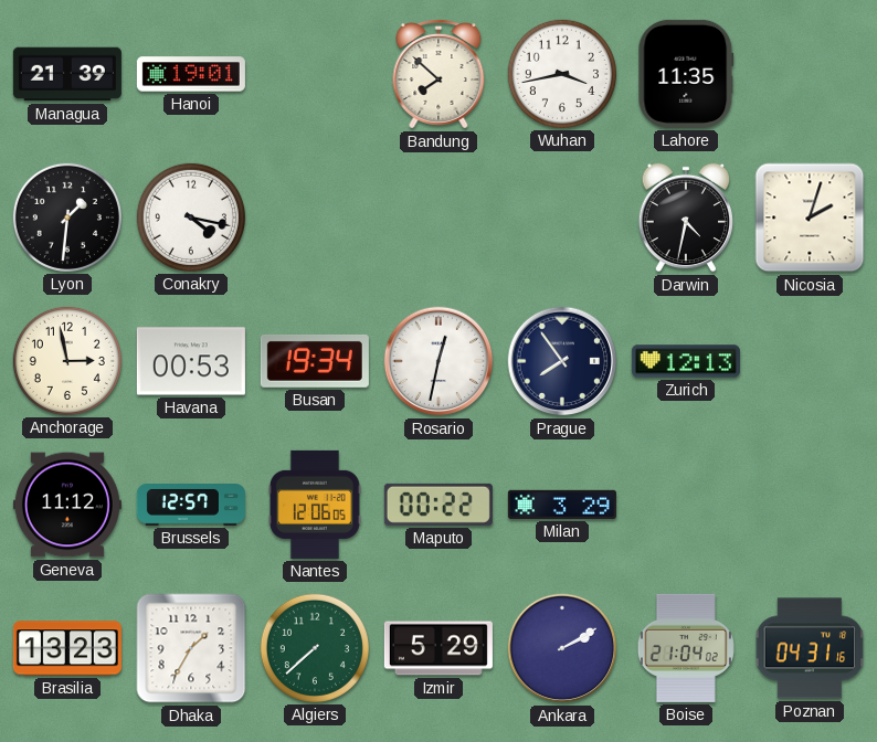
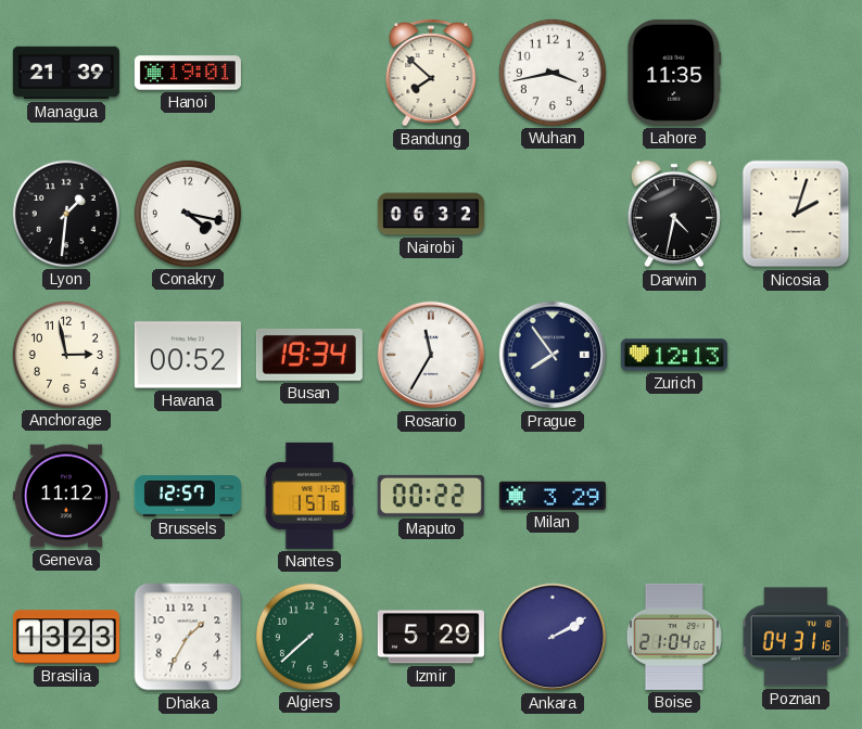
Nairobi: none -> 06:32
Havana: 00:53 -> 00:52
Rosario: 12:32 -> 11:35
Nantes: 12:06 -> 1:57
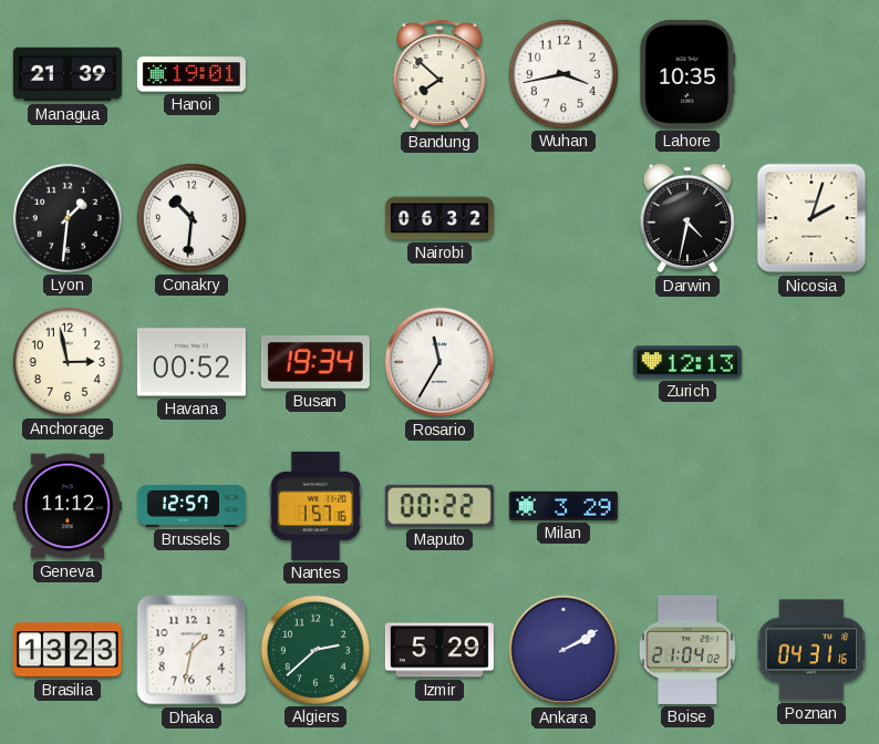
Lahore: 11:35 -> 10:35
Conakry: 4:17 -> 10:31
Prague: 7:54 -> none
Dhaka: 1:35 -> 1:32
Algiers: 7:38 -> 2:38
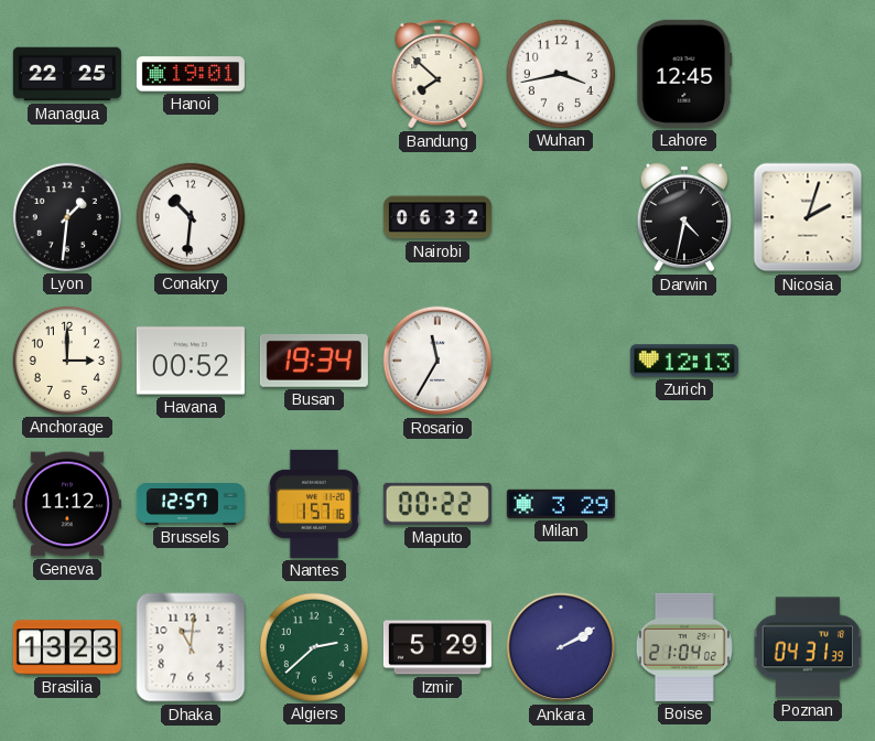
Managua: 21:39 -> 22:25
Lahore: 10:35 -> 12:45
Anchorage: 2:58 -> 3:00
Dhaka: 1:32 -> 11:01
Poznan: 04:31:16 -> 04:31:39
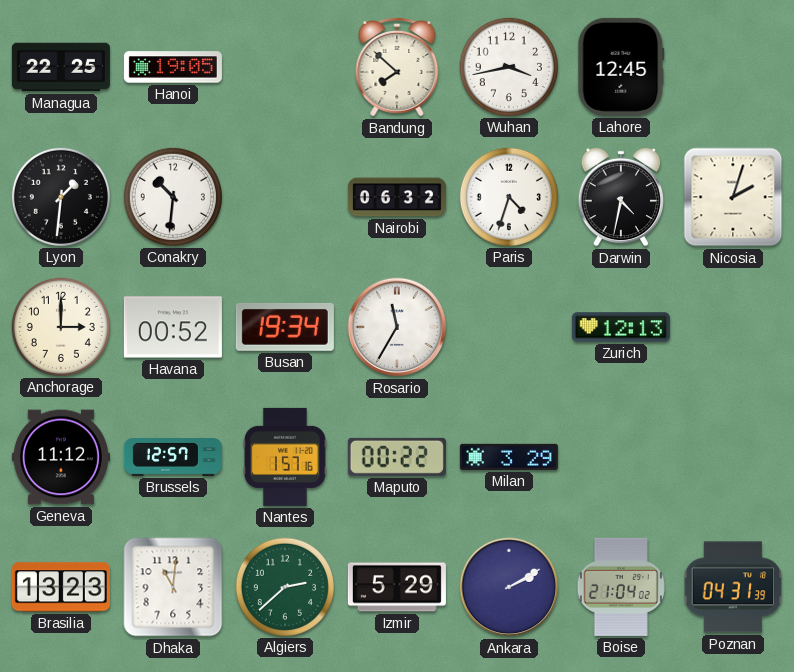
Hanoi: 19:01 -> 19:05
Paris: none -> 4:33
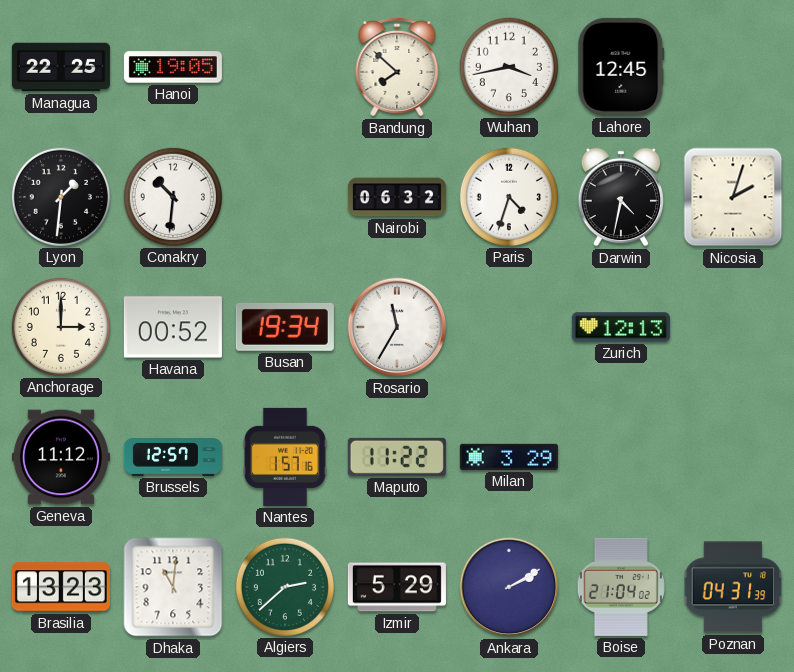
Maputo: 00:22 -> 11:22
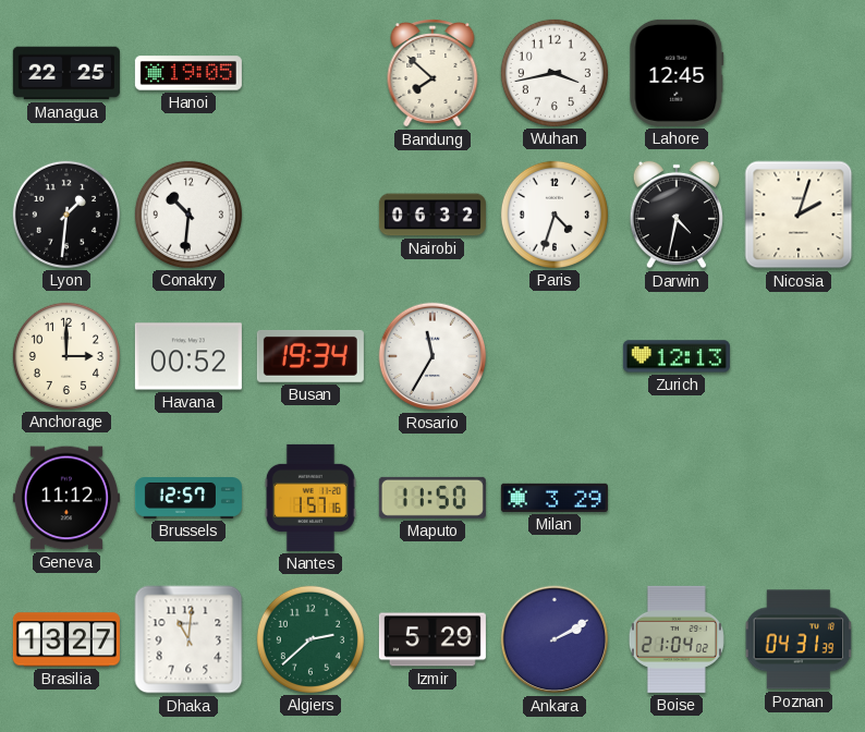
Maputo: 11:22 -> 11:50
Brasilia: 13:23 -> 13:27
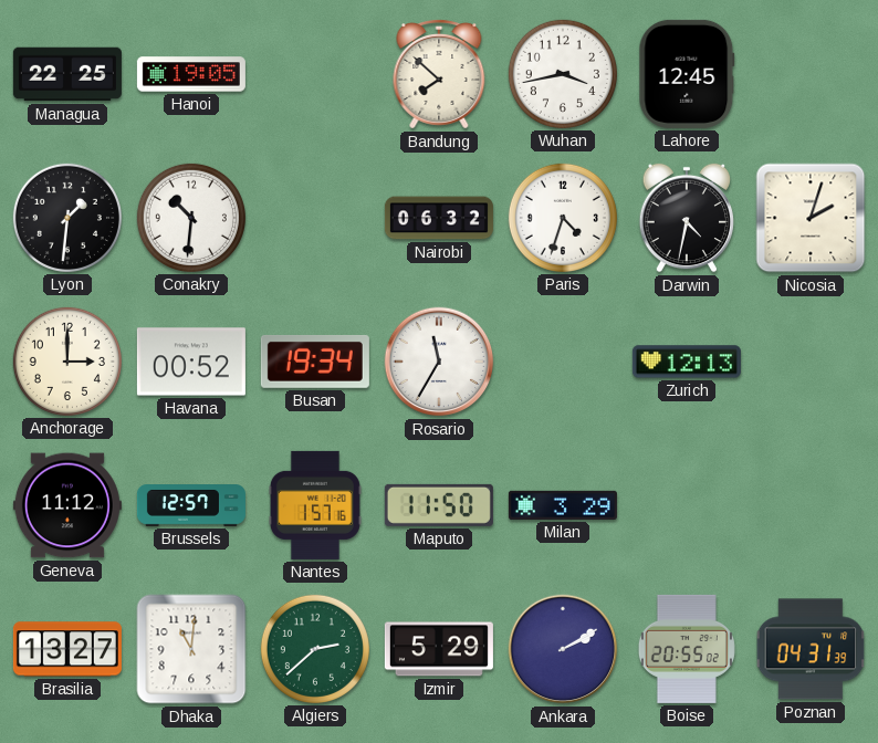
Boise: 21:04 -> 20:55
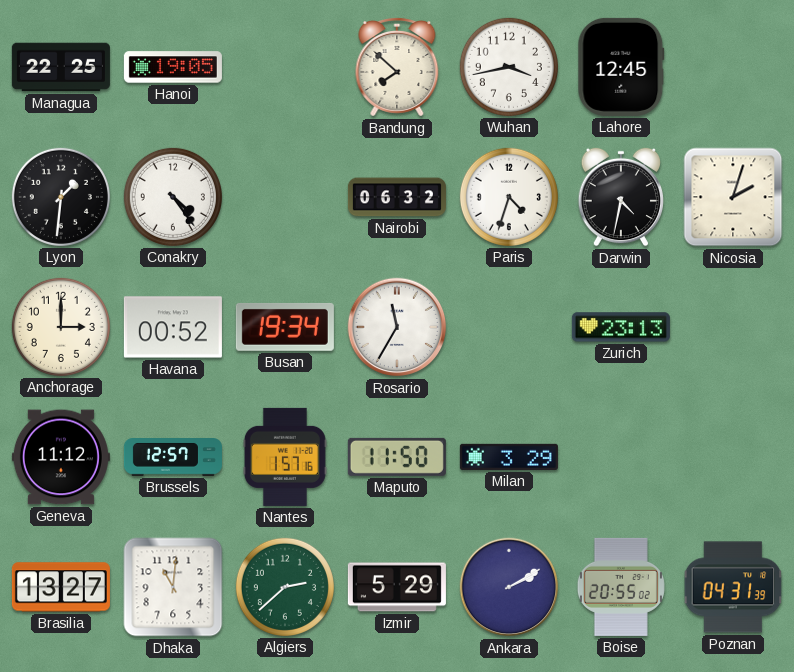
Conakry: 10:31 -> 4:24
Zurich: 12:13 -> 23:13
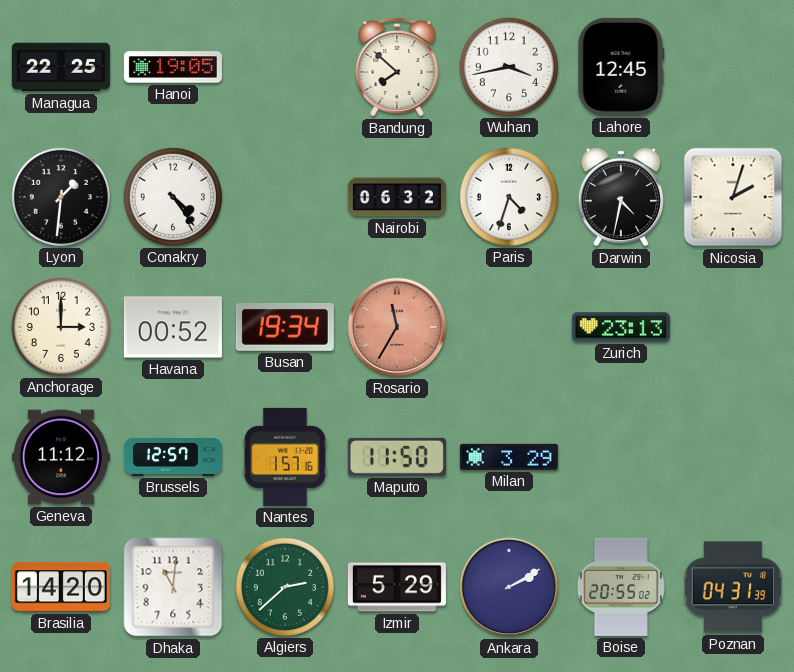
Rosario dial: white -> salmon
Brasilia: 13:27 -> 14:20
